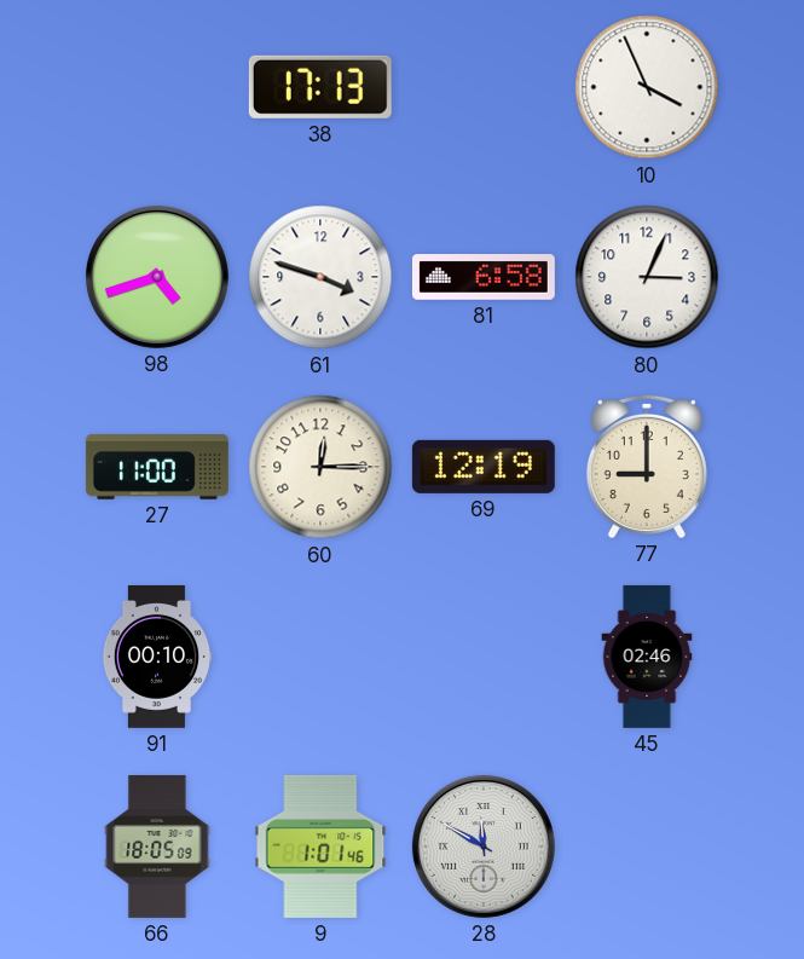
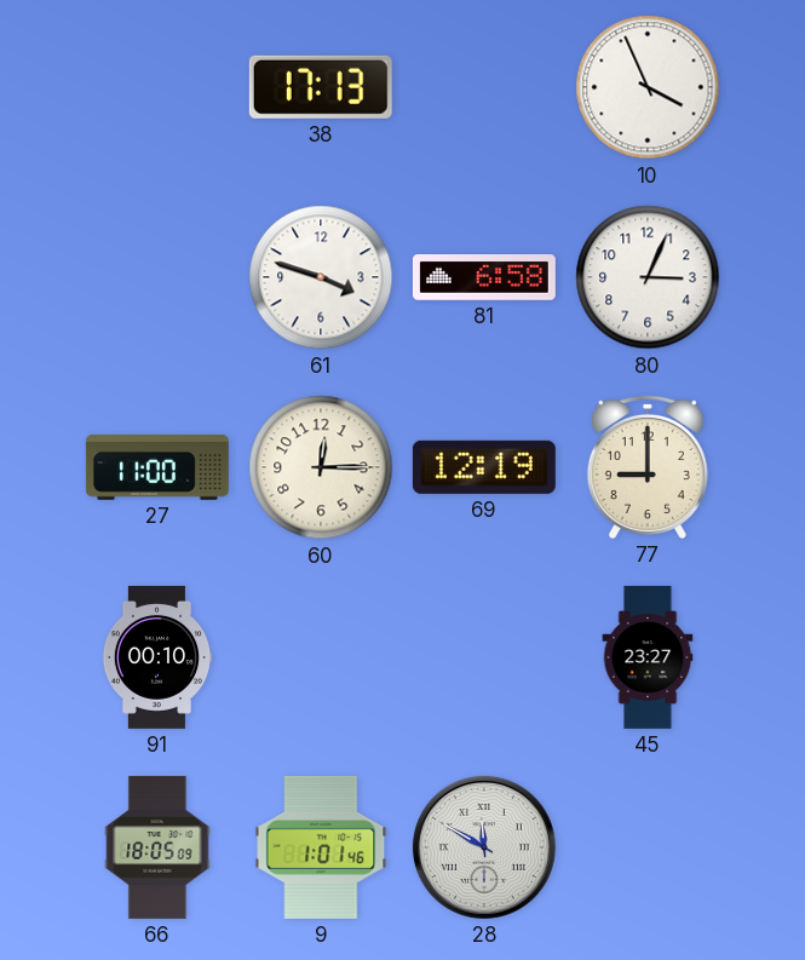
98: 4:42 -> none
45: 02:46 -> 23:27
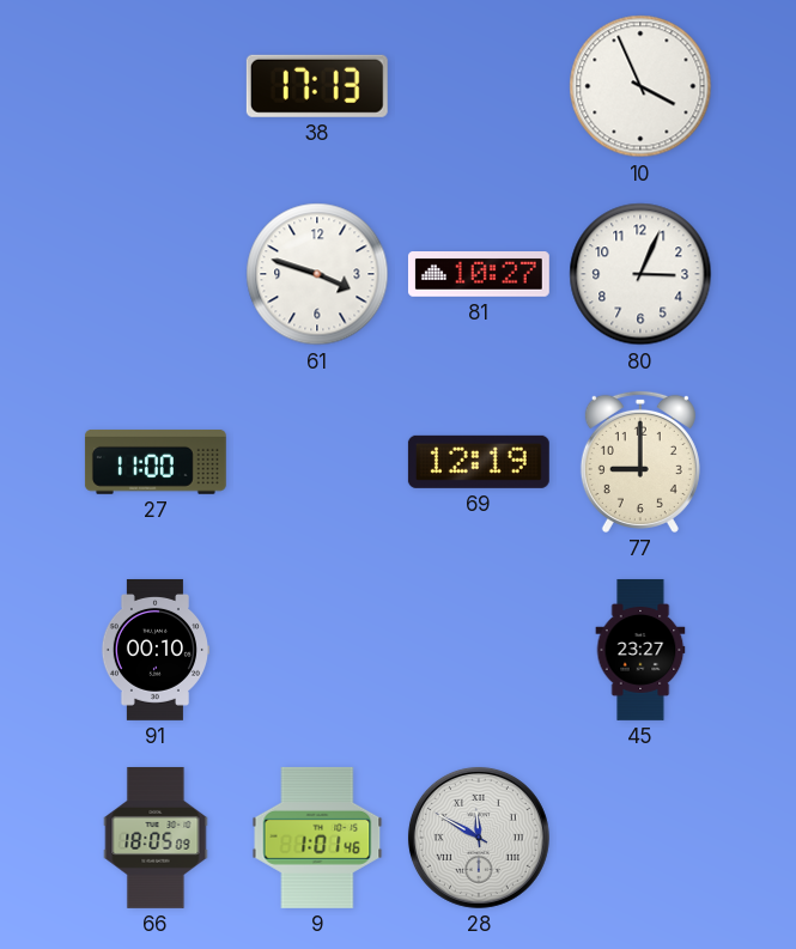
81: 6:58 -> 10:27
60: 12:15 -> none
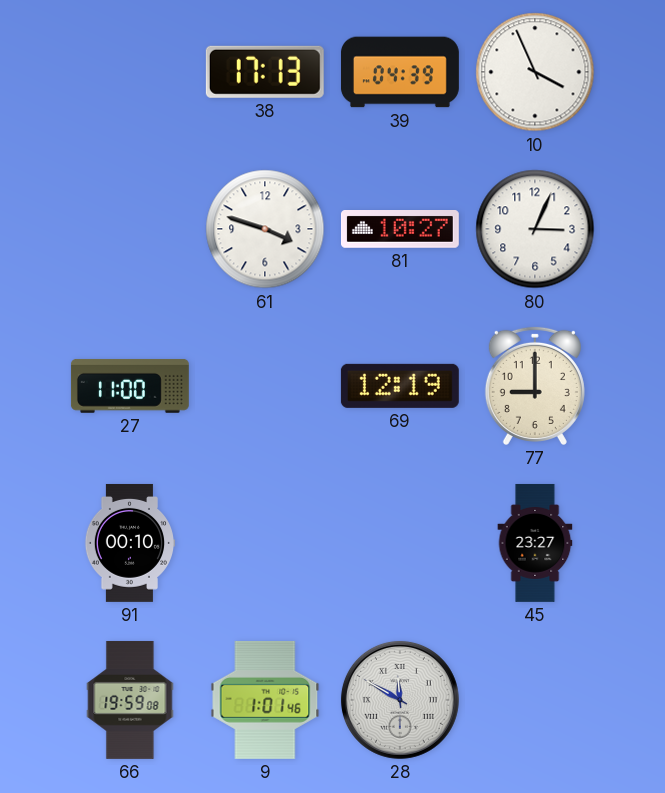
39: none -> 04:39
66: 18:05 -> 19:59
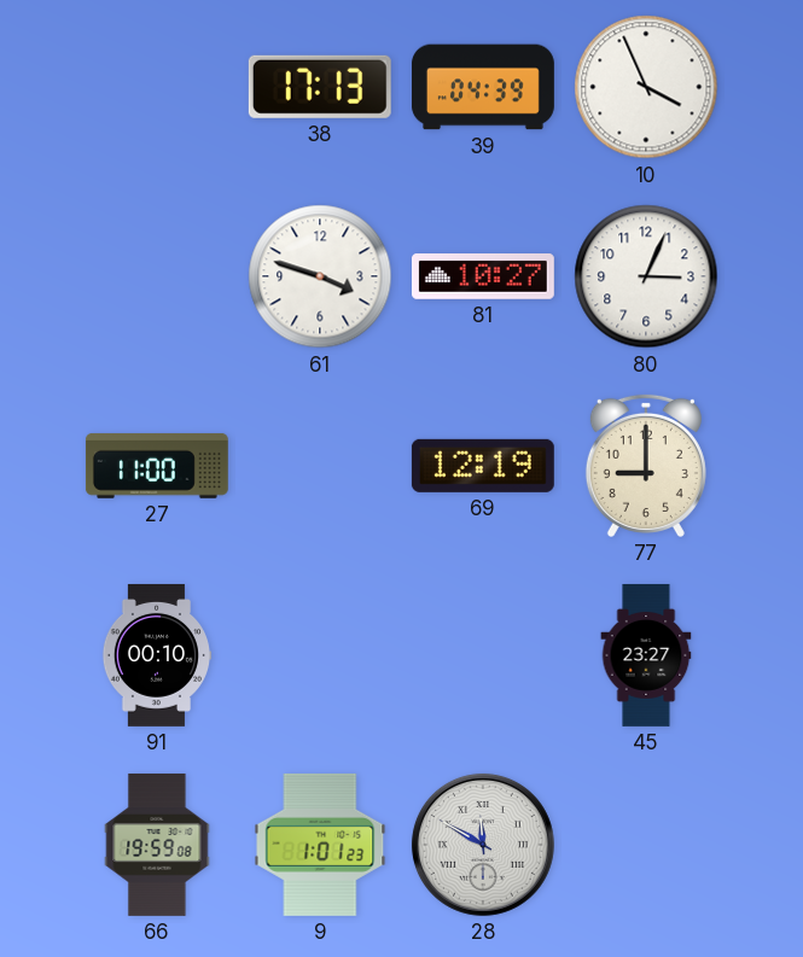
9: 1:01:46 -> 1:01:23
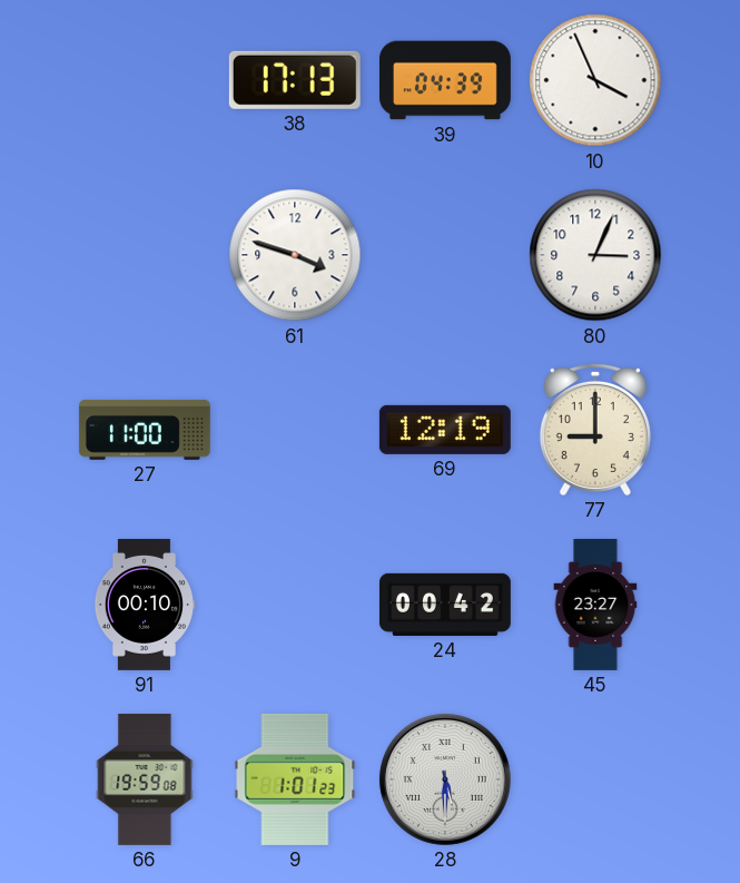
81: 10:27 -> none
24: none -> 00:42
28: 11:50 -> 5:30
